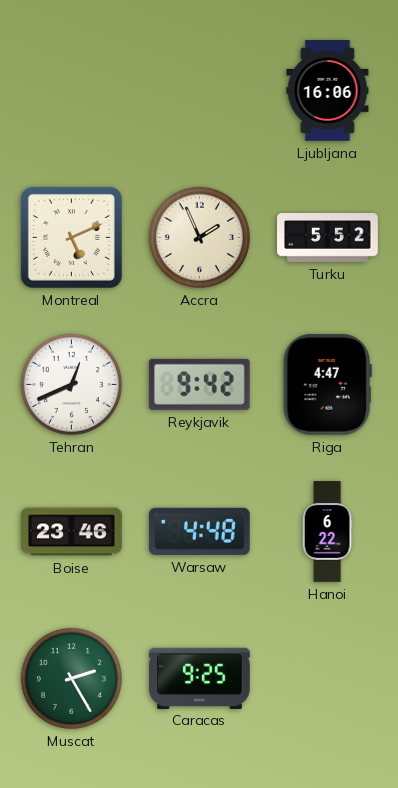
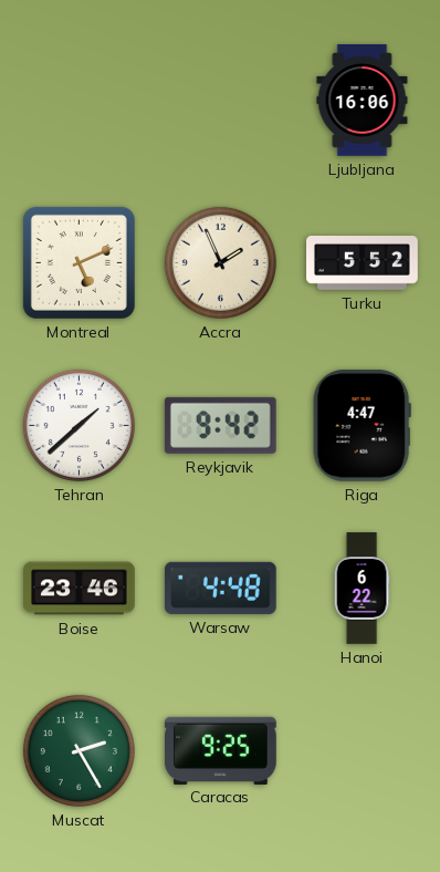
Tehran: 12:41 -> 1:38
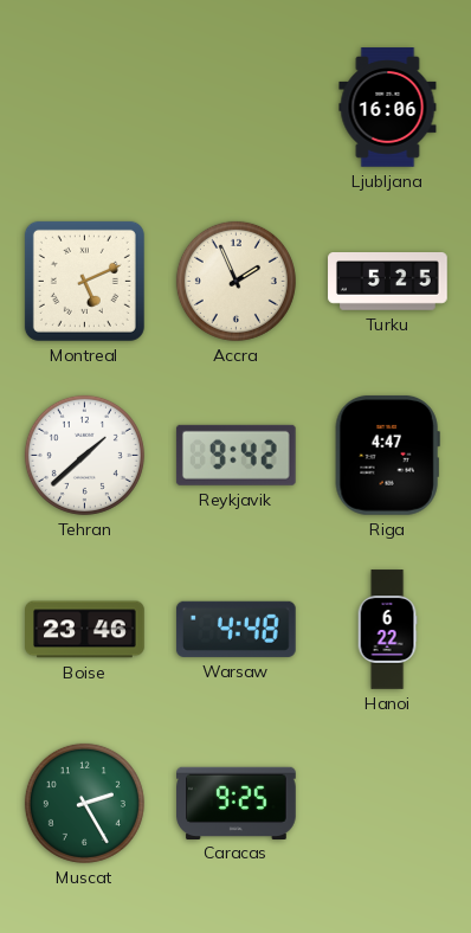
Turku: 5:52 -> 5:25
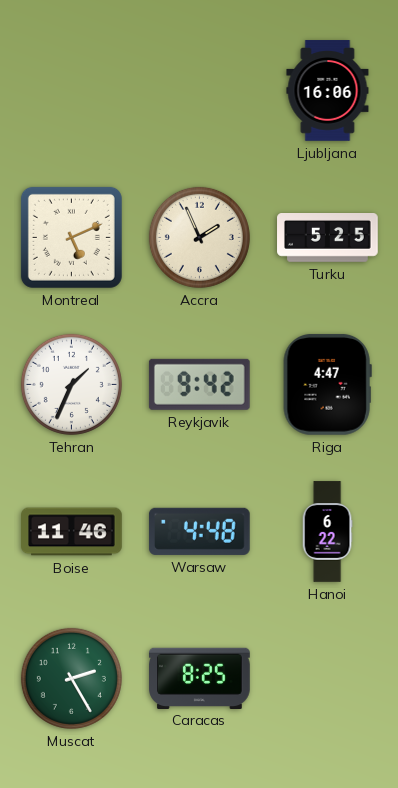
Tehran: 1:38 -> 1:34
Boise: 23:46 -> 11:46
Caracas: 9:25 -> 8:25
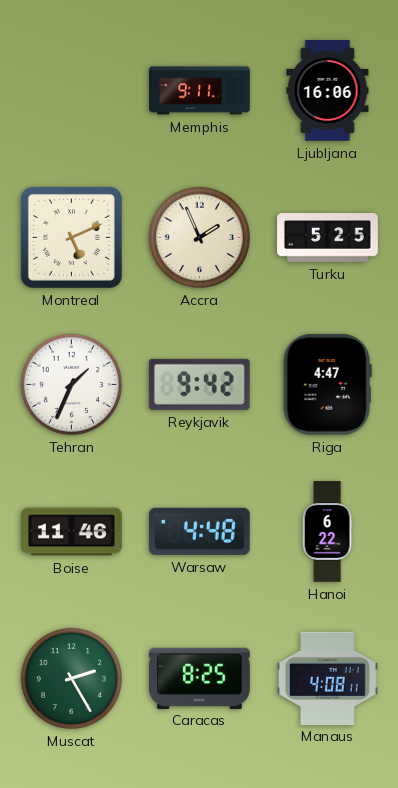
Memphis: none -> 9:11
Manaus: none -> 4:08
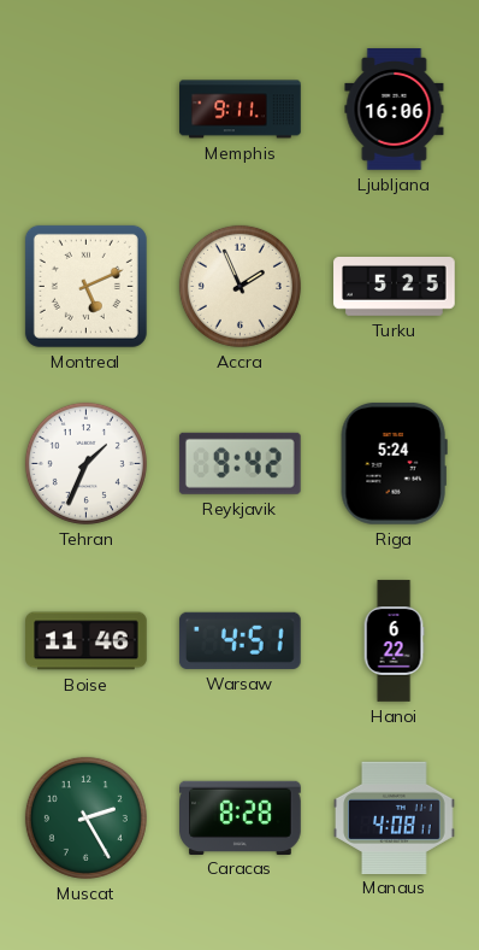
Riga: 4:47 -> 5:24
Warsaw: 4:48 -> 4:51
Caracas: 8:25 -> 8:28
